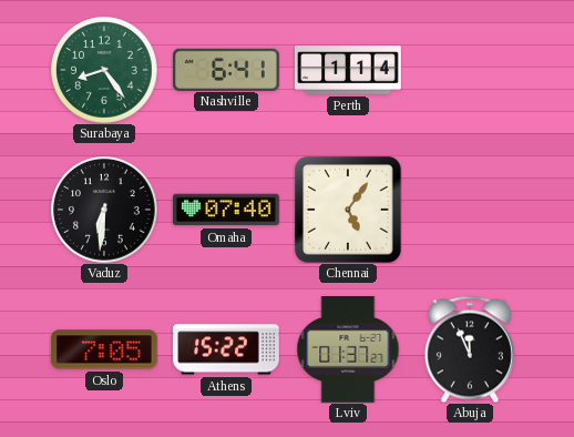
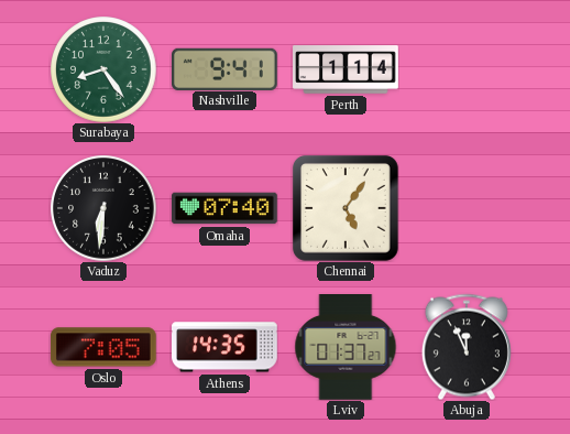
Nashville: 6:41 -> 9:41
Athens: 15:22 -> 14:35
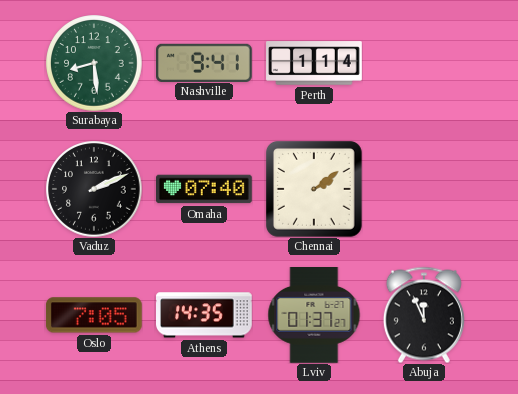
Surabaya: 8:24 -> 8:29
Vaduz: 6:31 -> 2:11
Chennai: 5:06 -> 2:09
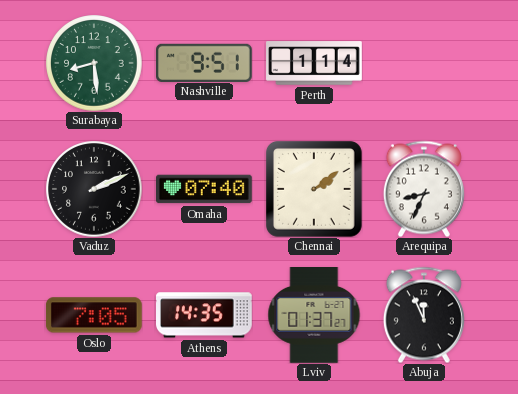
Nashville: 9:41 -> 9:51
Arequipa: none -> 8:34
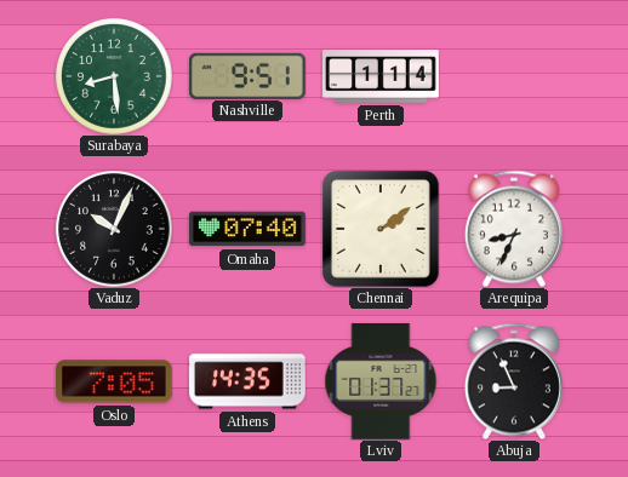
Vaduz: 2:11 -> 10:04
Abuja: 11:56 -> 8:56
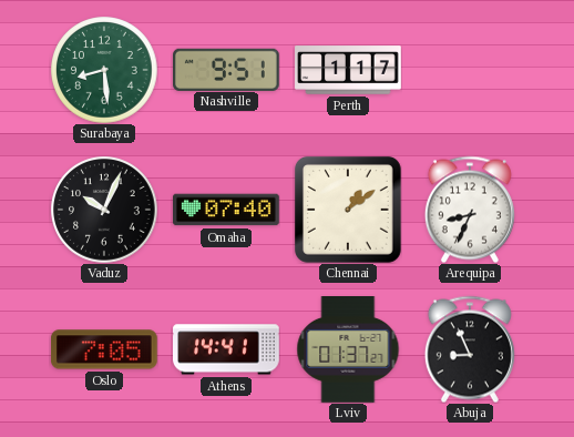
Perth: 1:14 -> 1:17
Chennai: 2:09 -> 1:09
Athens: 14:35 -> 14:41
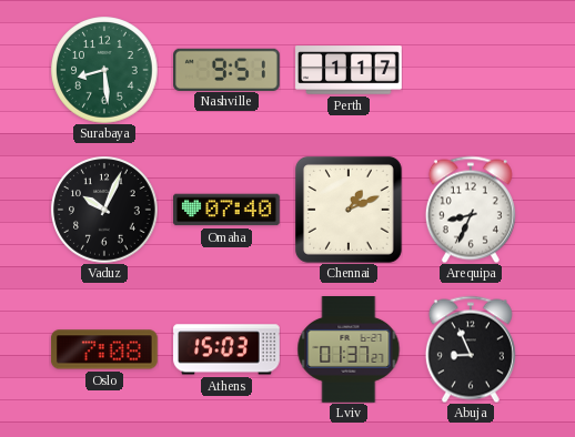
Chennai: 1:09 -> 1:11
Oslo: 7:05 -> 7:08
Athens: 14:41 -> 15:03
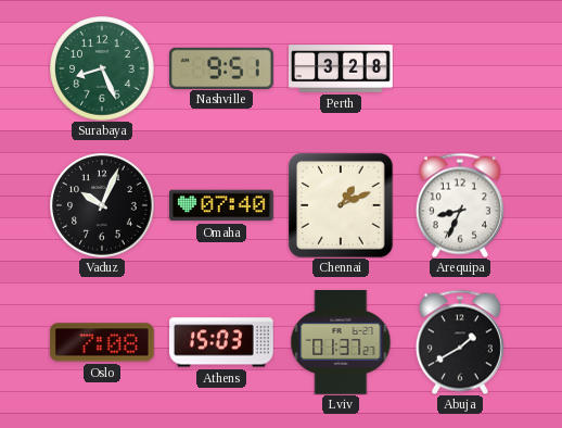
Surabaya: 8:29 -> 8:26
Perth: 1:17 -> 3:28
Abuja: 8:56 -> 1:40
